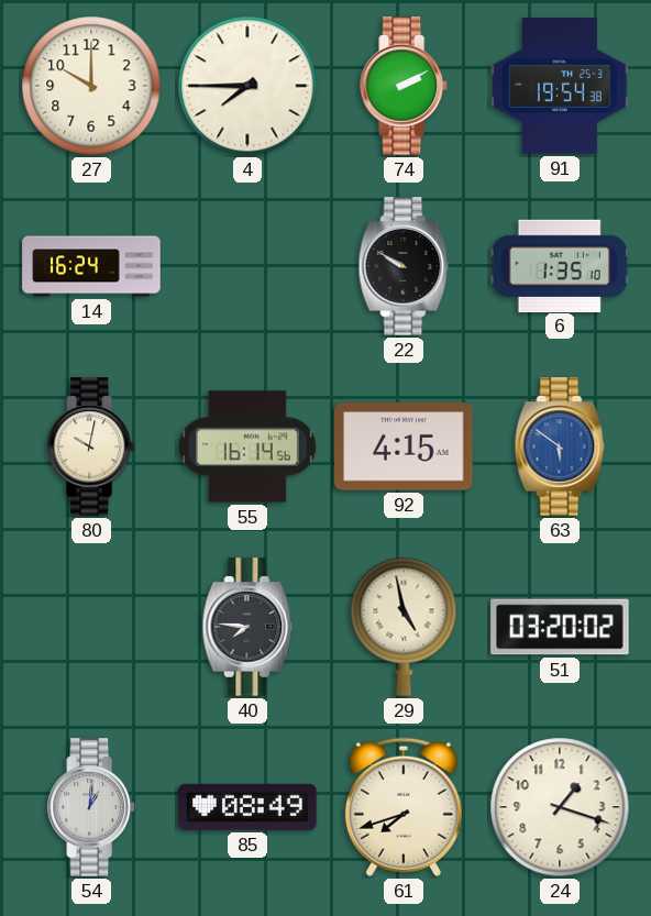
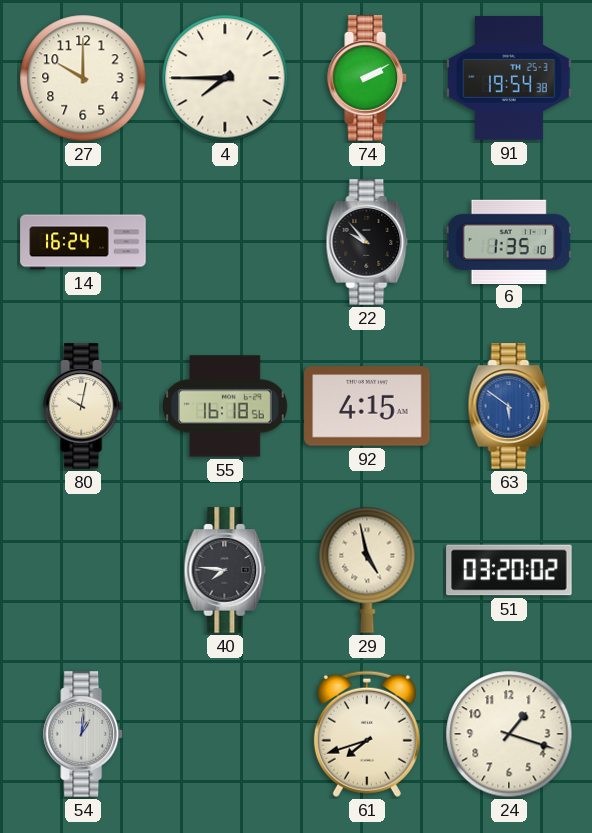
22: 9:50 -> 9:53
55: 16:14 -> 16:18
85: 08:49 -> none
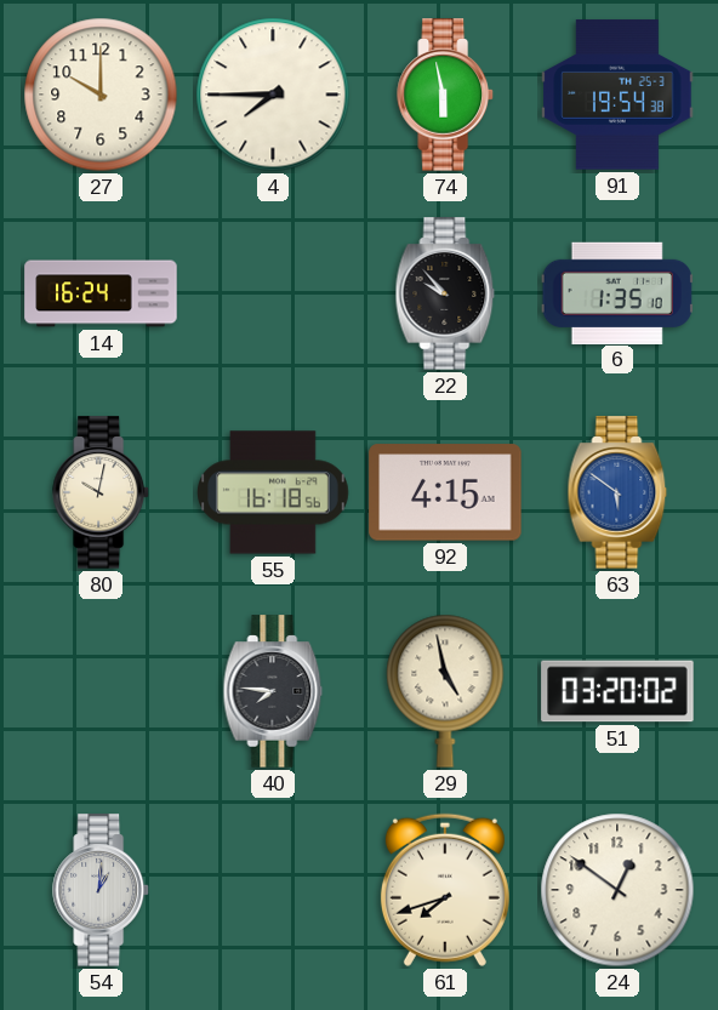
74: 2:10 -> 5:58
24: 1:18 -> 12:51
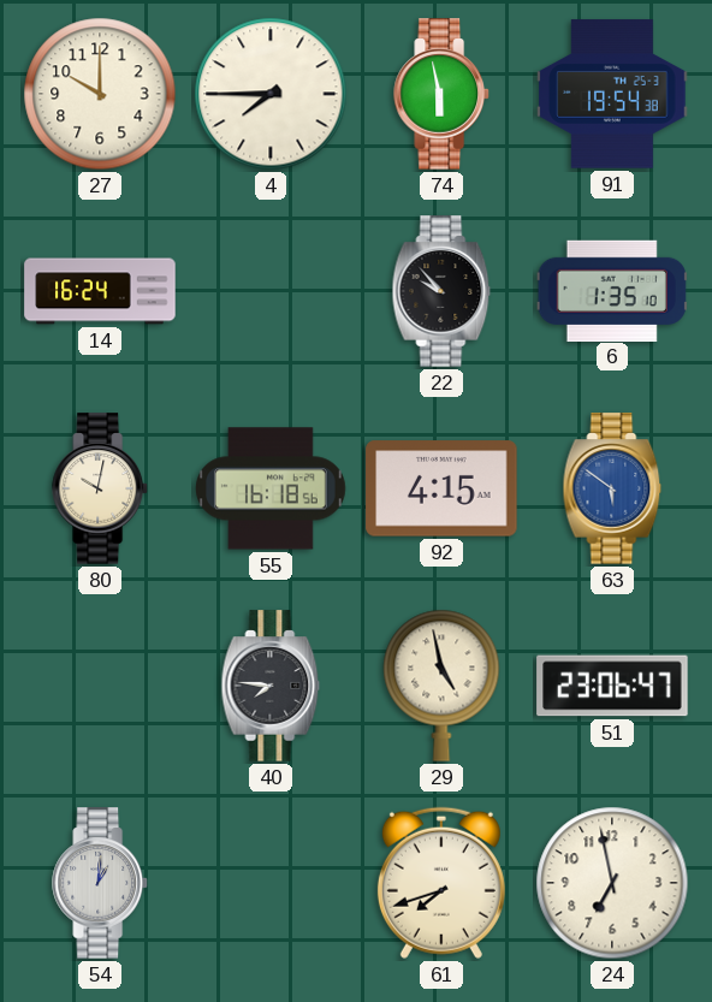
51: 03:20 -> 23:06
24: 12:51 -> 6:58
